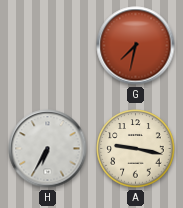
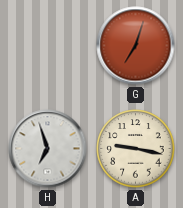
G: 7:32 -> 7:03
H: 6:35 -> 6:57
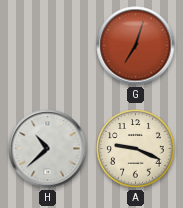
H: 6:57 -> 10:38
A: 9:17 -> 9:19
